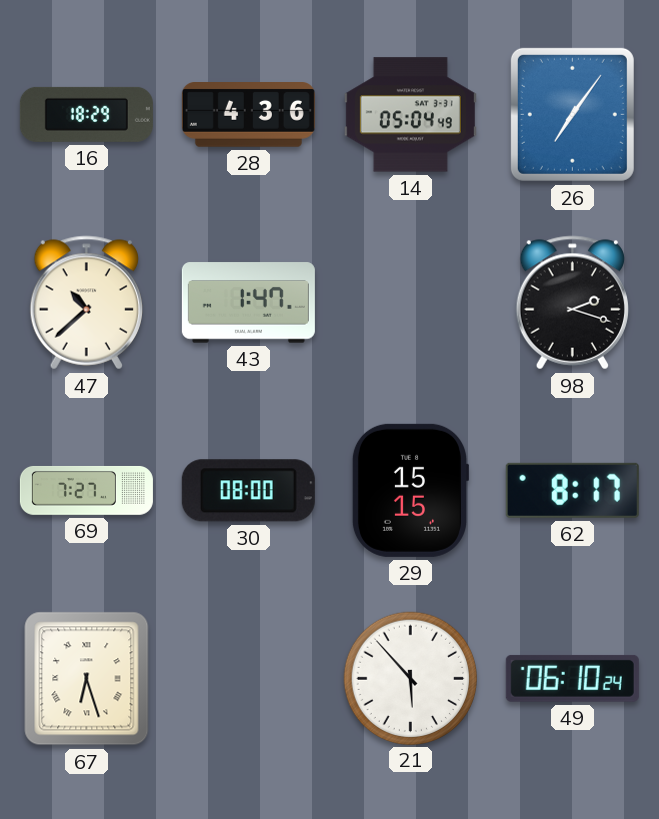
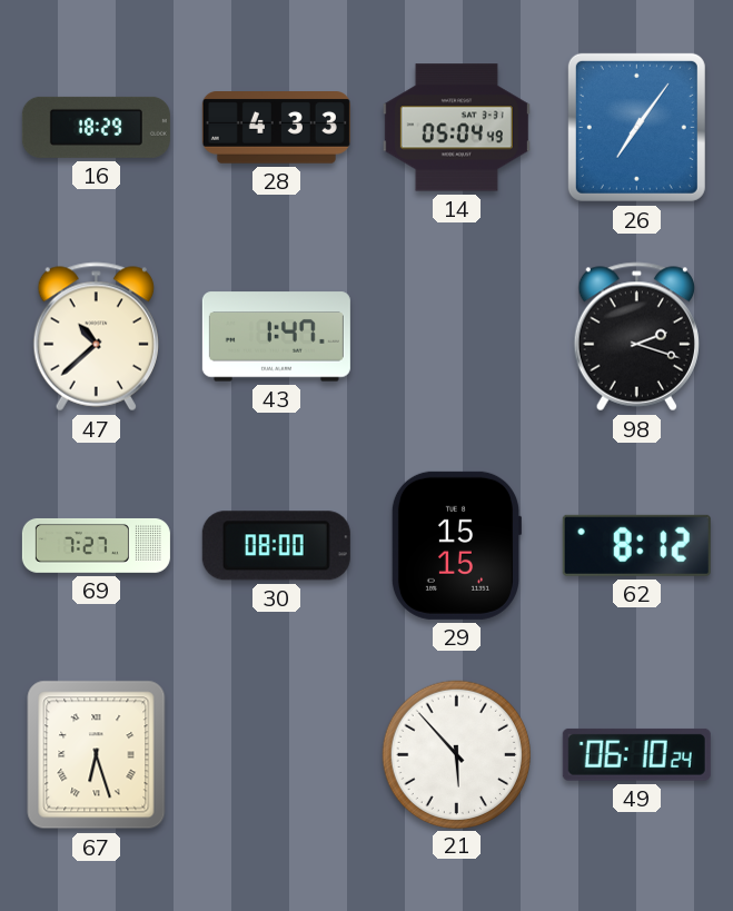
28: 4:36 -> 4:33
62: 8:17 -> 8:12
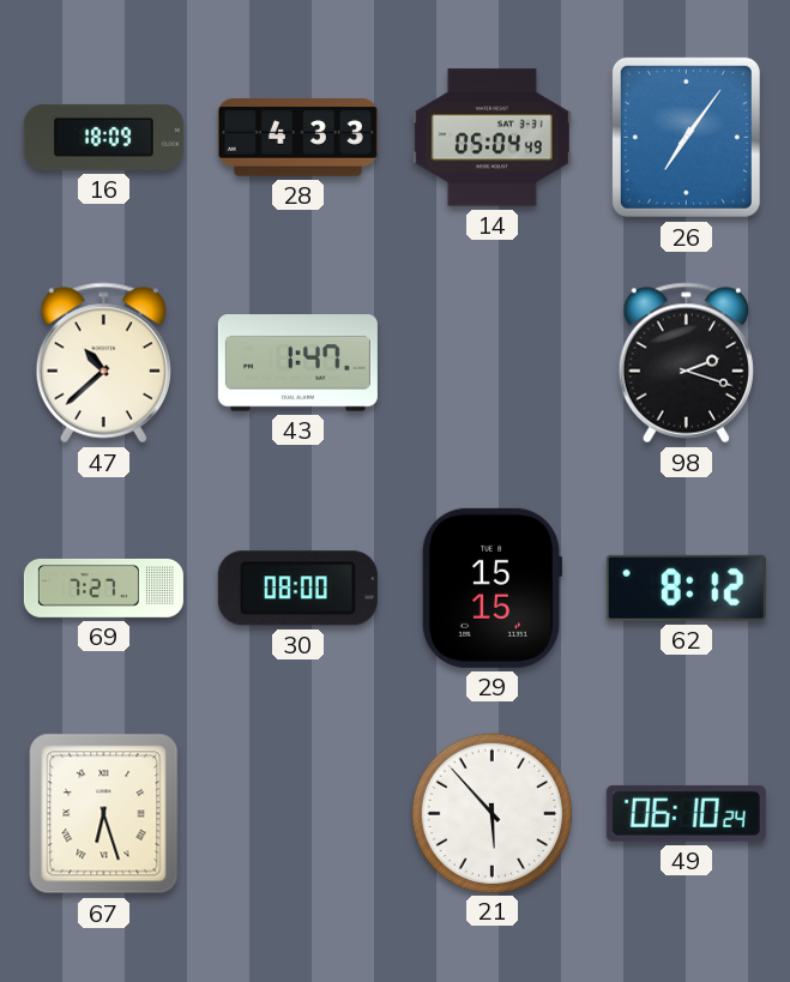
16: 18:29 -> 18:09
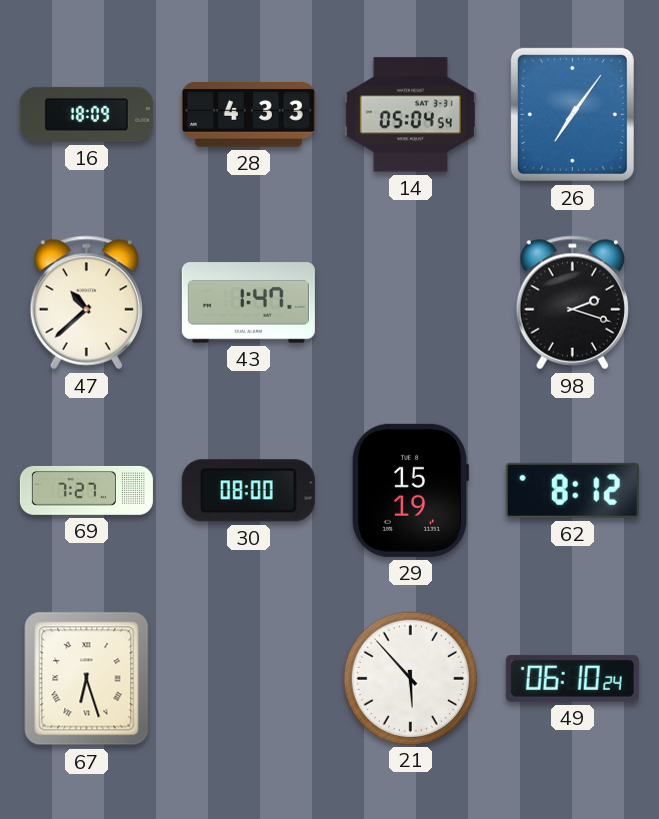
14: 05:04:49 -> 05:04:54
29: 15:15 -> 15:19
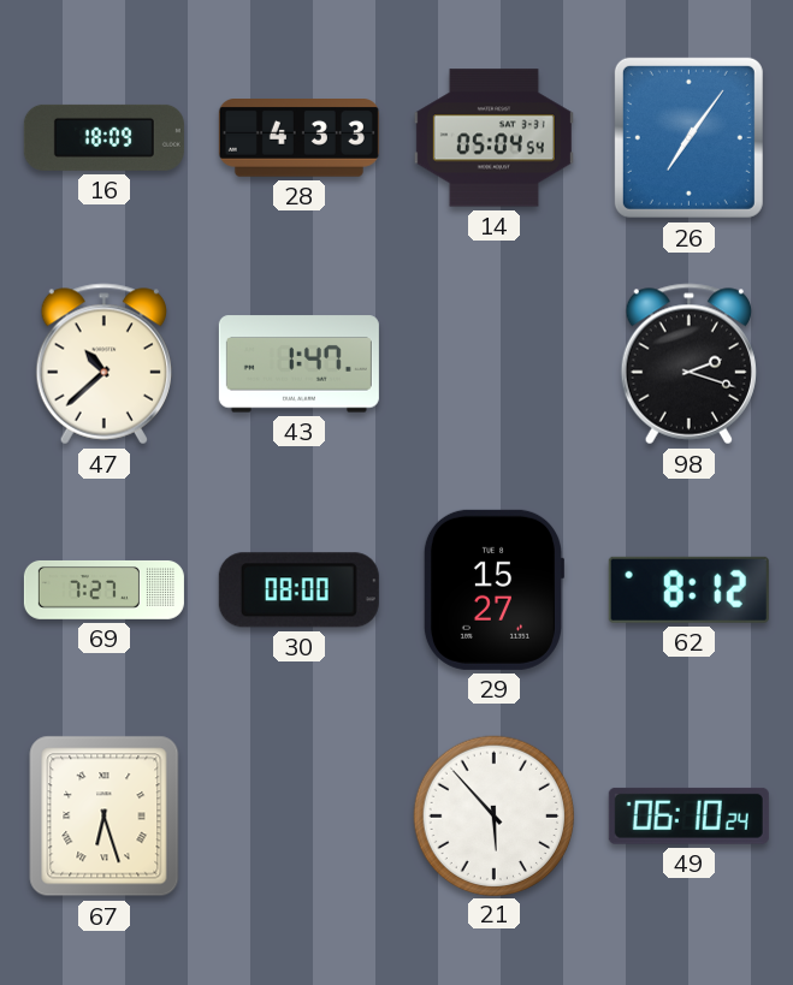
29: 15:19 -> 15:27
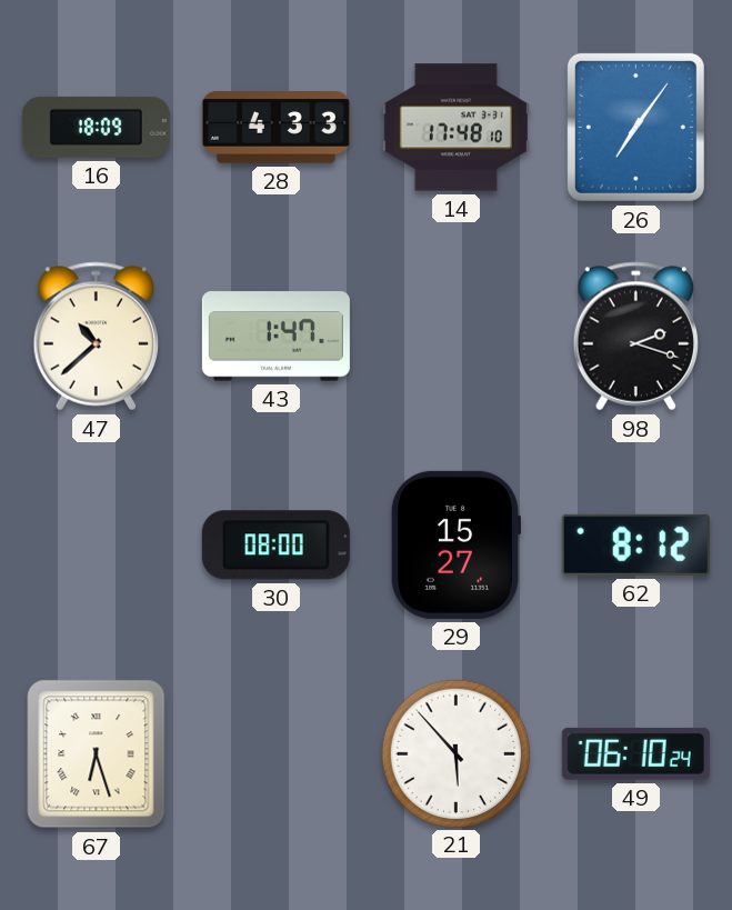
14: 05:04 -> 17:48
69: 7:27 -> none
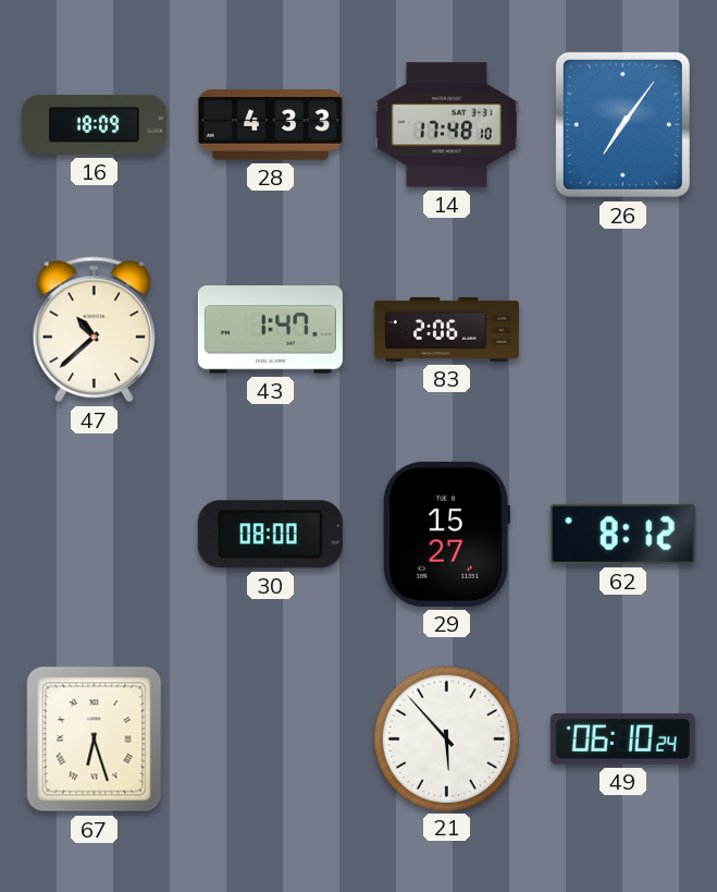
83: none -> 2:06
98: 2:18 -> none
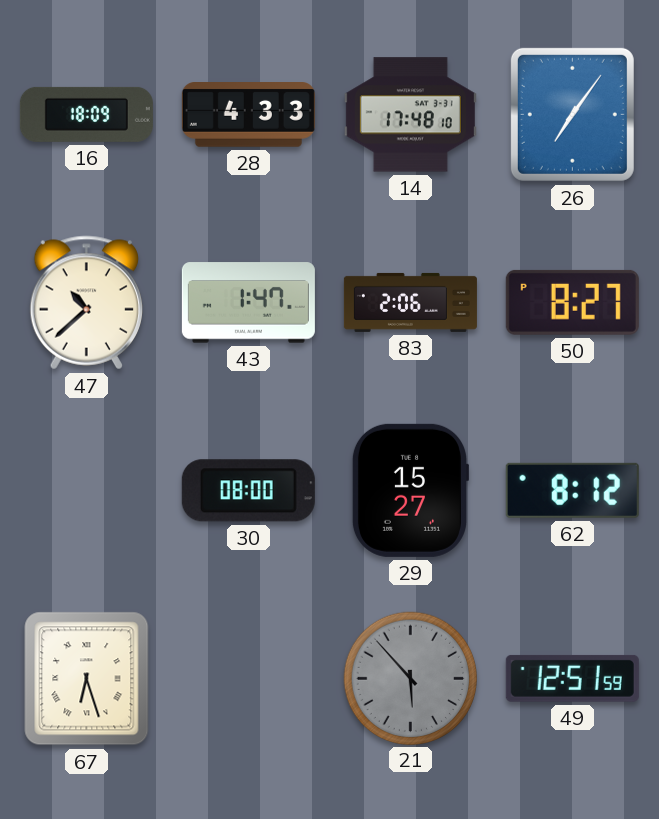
50: none -> 8:27
21 dial: white -> grey
49: 06:10 -> 12:51
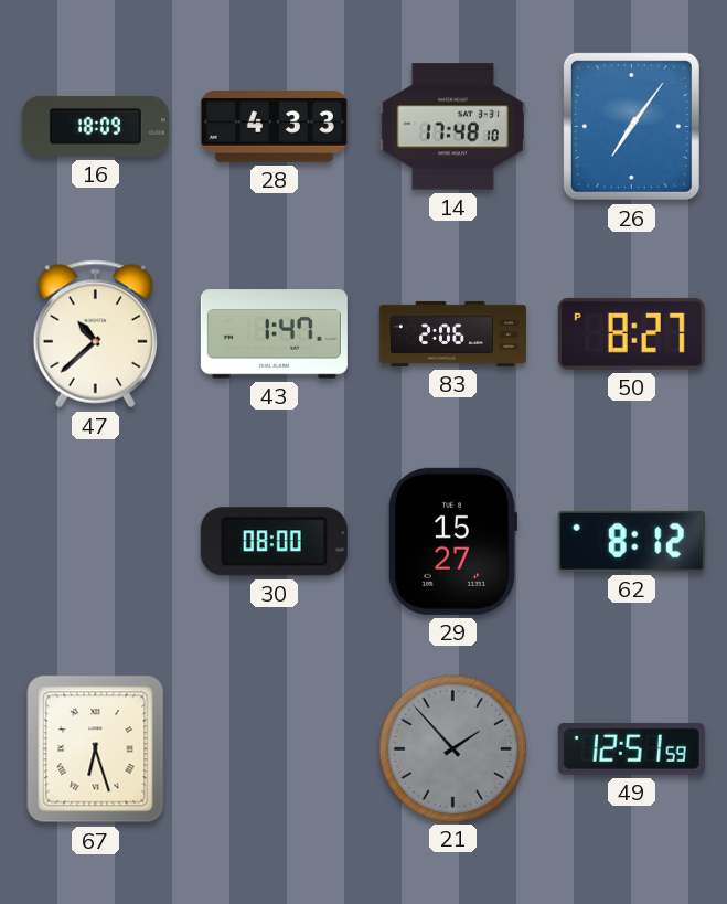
21: 5:53 -> 1:53
